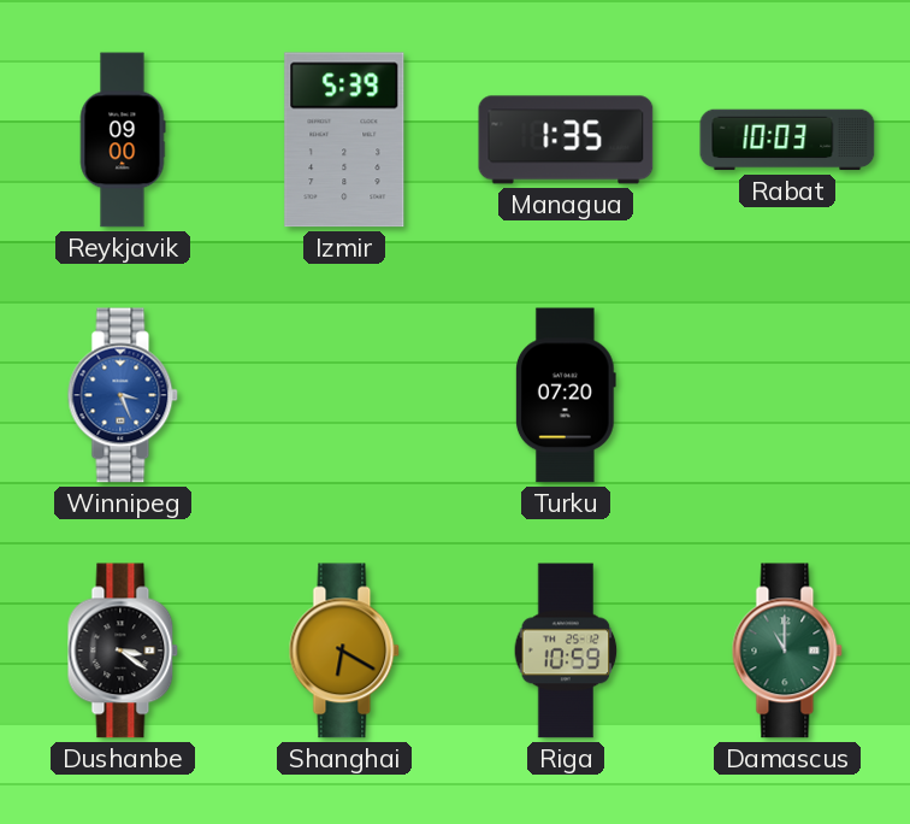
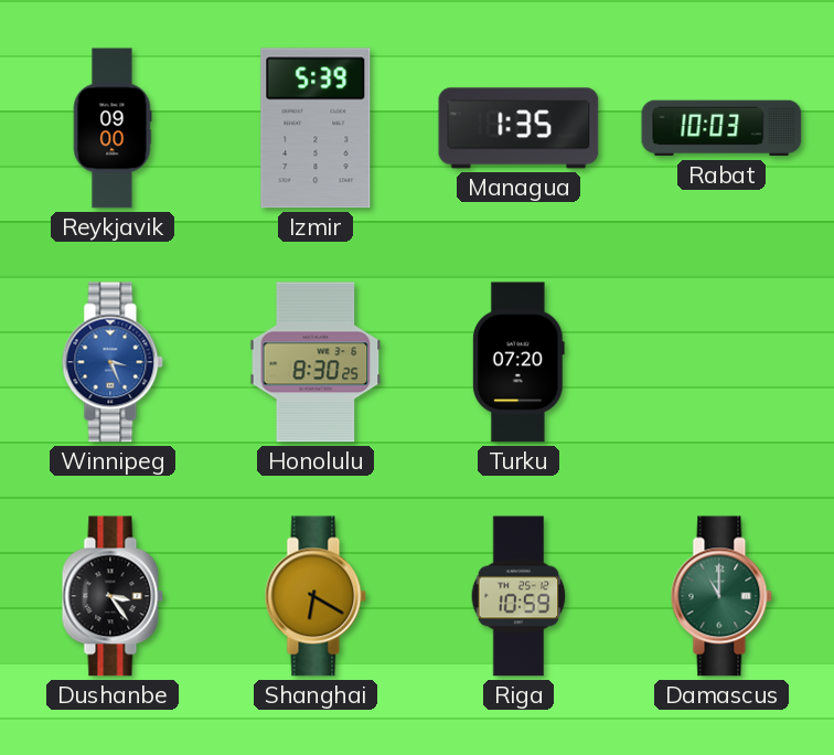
Honolulu: none -> 8:30
Dushanbe: 3:21 -> 3:24
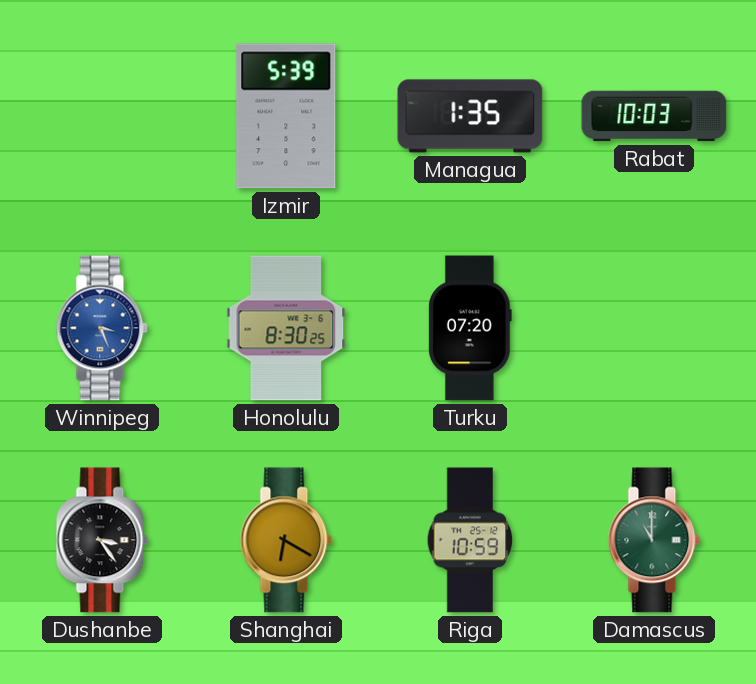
Reykjavik: 09:00 -> none
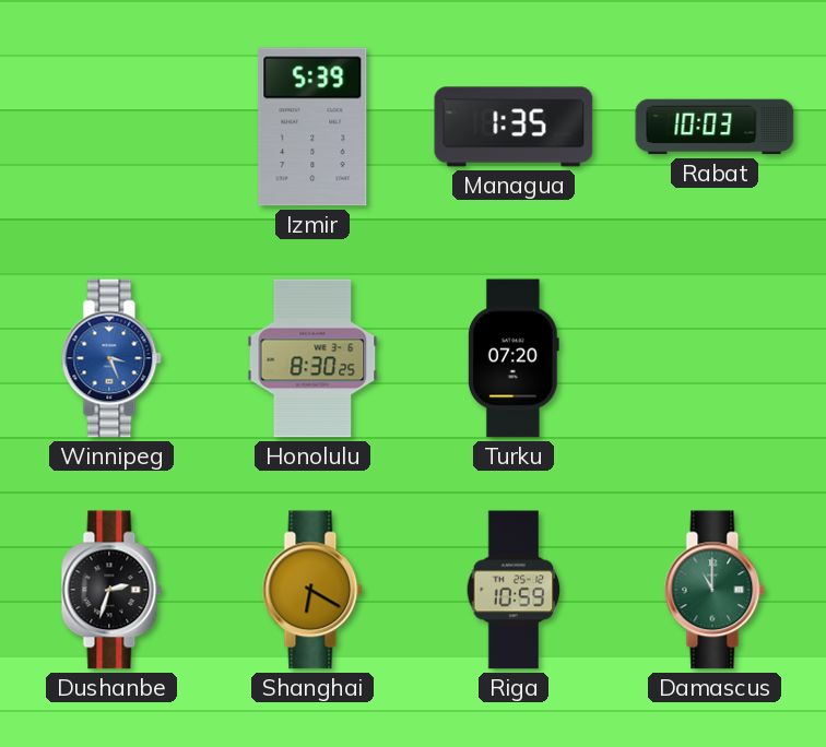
Dushanbe: 3:24 -> 2:33
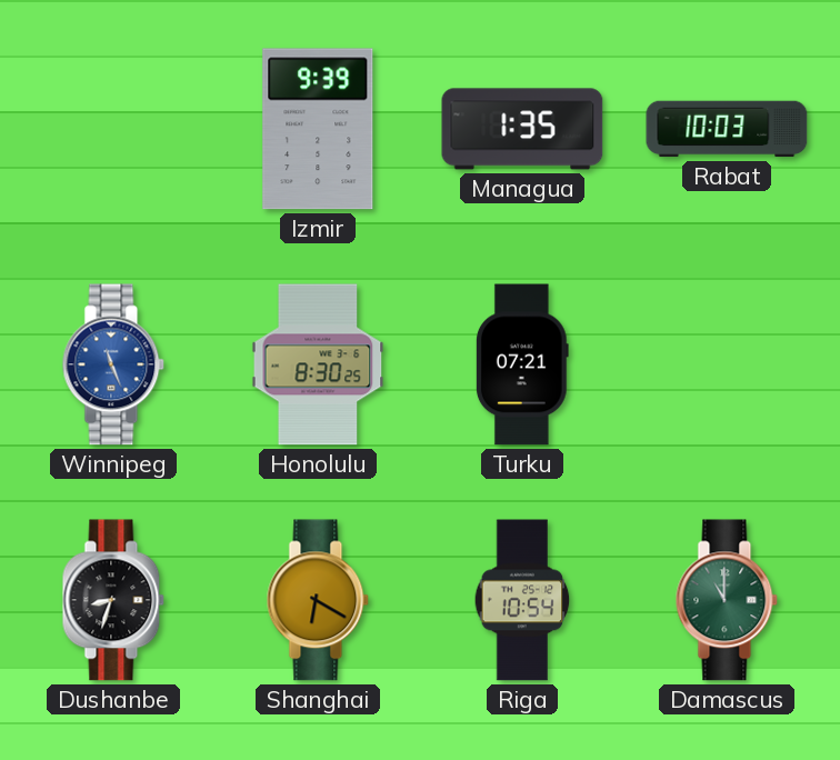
Izmir: 5:39 -> 9:39
Winnipeg: 3:26 -> 11:26
Turku: 07:20 -> 07:21
Dushanbe: 2:33 -> 8:33
Riga: 10:59 -> 10:54
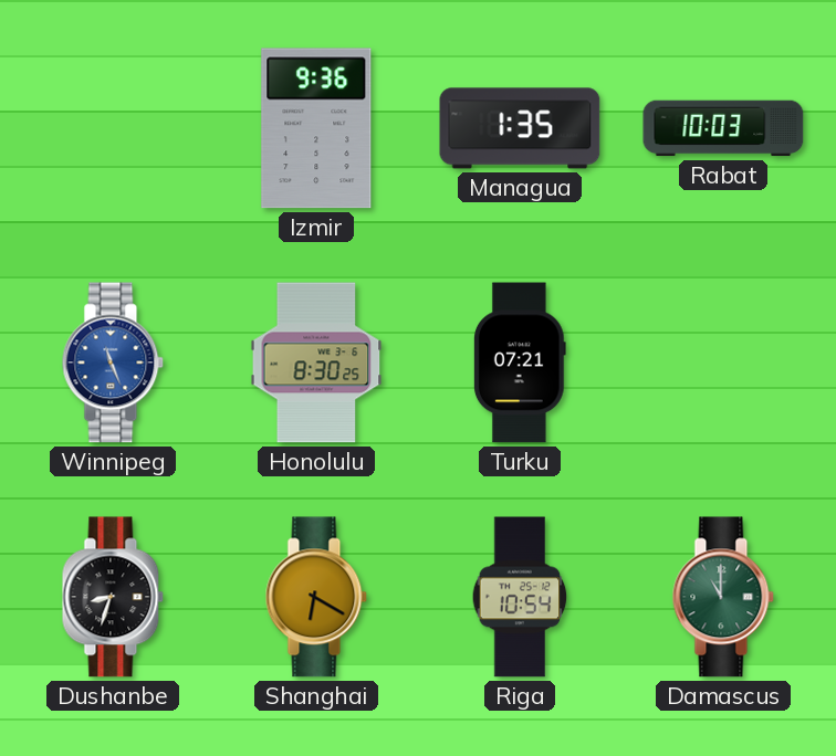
Izmir: 9:39 -> 9:36
